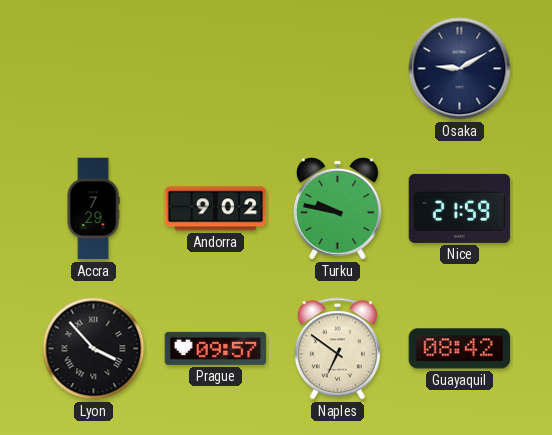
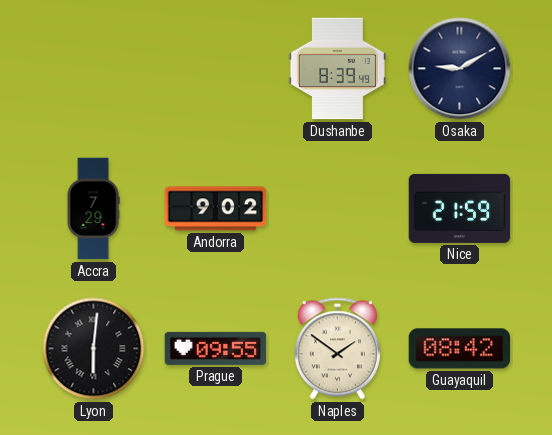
Dushanbe: none -> 8:39
Turku: 9:47 -> none
Lyon: 3:53 -> 6:01
Prague: 09:57 -> 09:55
Naples: 6:51 -> 1:51
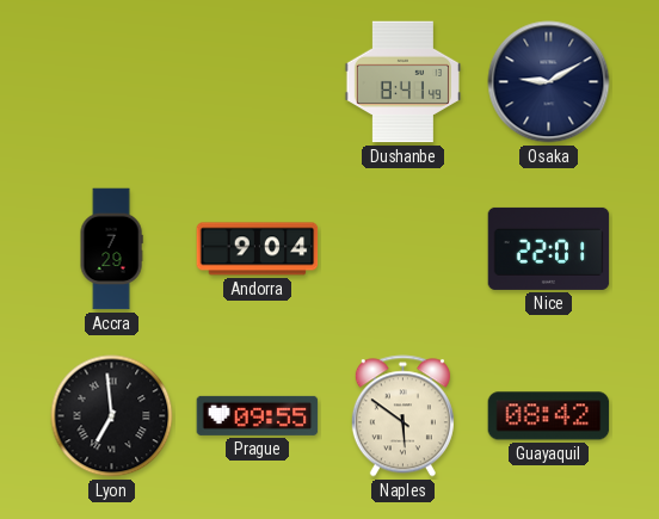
Dushanbe: 8:39 -> 8:41
Andorra: 9:02 -> 9:04
Nice: 21:59 -> 22:01
Lyon: 6:01 -> 6:59
Naples: 1:51 -> 5:51
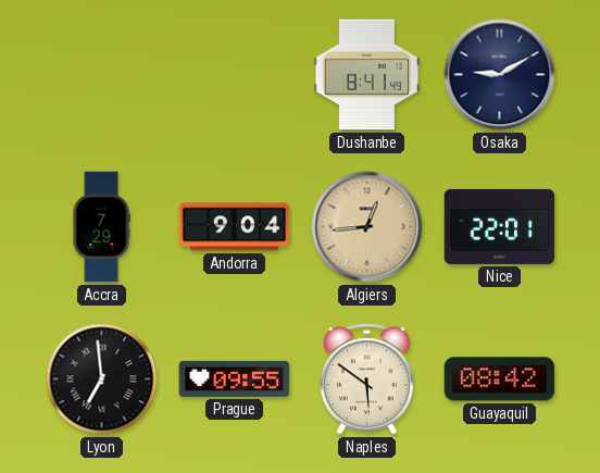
Algiers: none -> 12:44
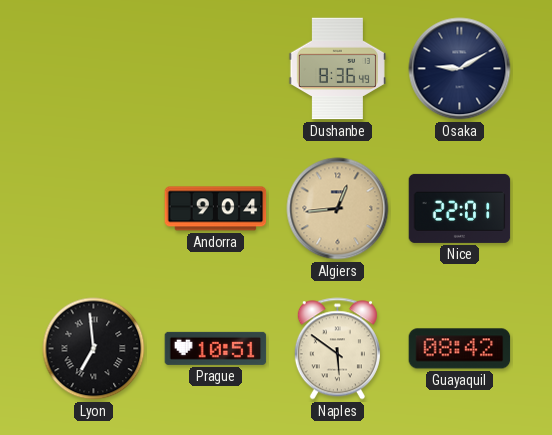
Dushanbe: 8:41 -> 8:36
Accra: 7:29 -> none
Prague: 09:55 -> 10:51
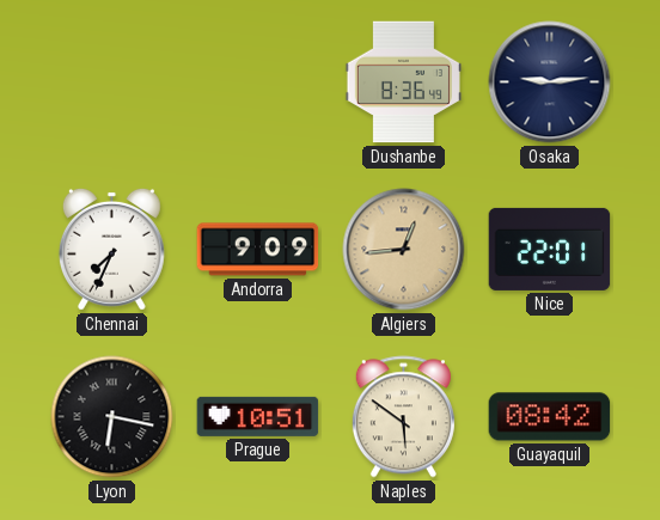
Osaka: 9:10 -> 9:14
Chennai: none -> 7:34
Andorra: 9:04 -> 9:09
Lyon: 6:59 -> 6:17
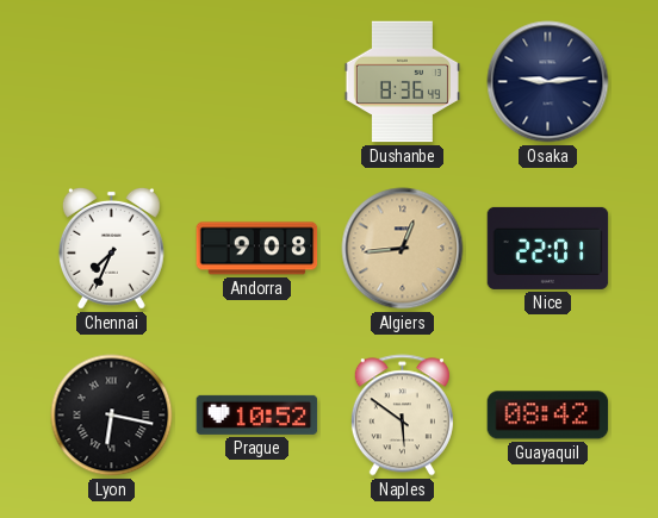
Andorra: 9:09 -> 9:08
Prague: 10:51 -> 10:52
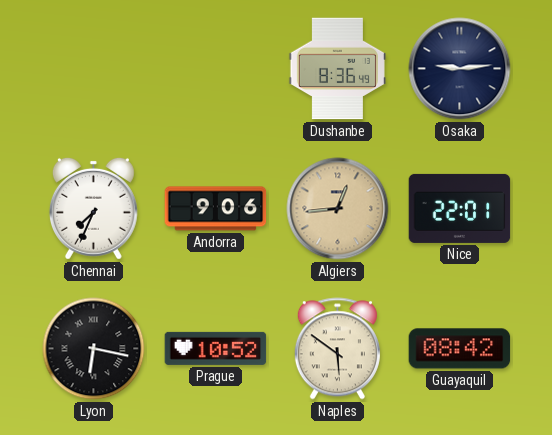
Andorra: 9:08 -> 9:06
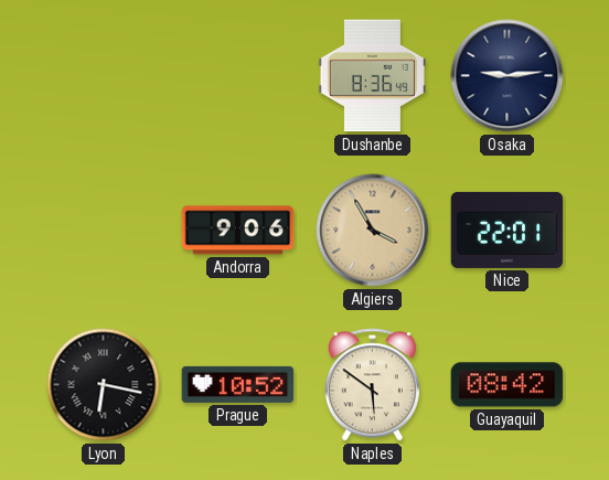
Chennai: 7:34 -> none
Algiers: 12:44 -> 3:55
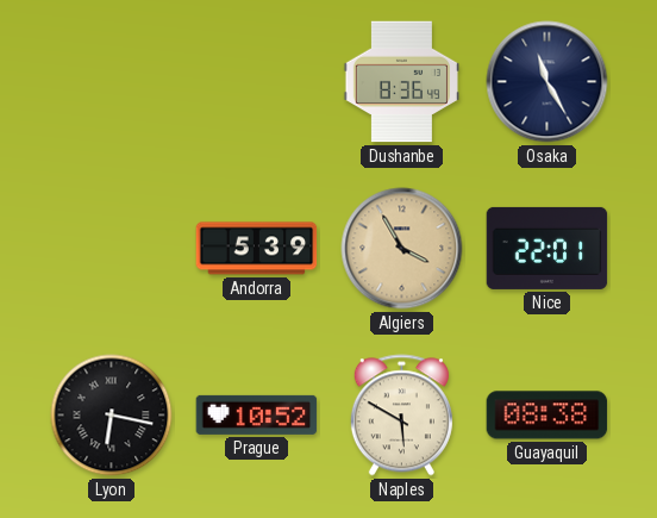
Osaka: 9:14 -> 11:25
Andorra: 9:06 -> 5:39
Naples: 5:51 -> 5:50
Guayaquil: 08:42 -> 08:38
